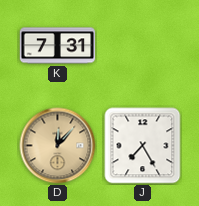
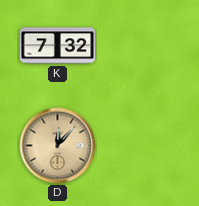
K: 7:31 -> 7:32
J: 7:25 -> none
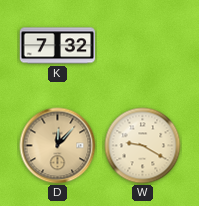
W: none -> 9:20
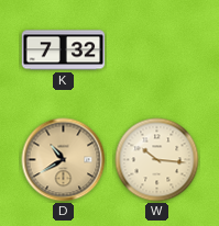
D: 12:07 -> 10:40
W: 9:20 -> 10:16
